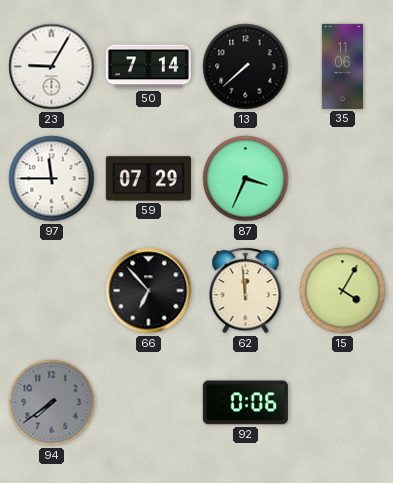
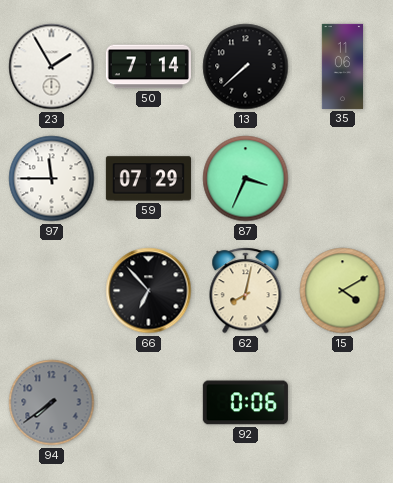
23: 9:05 -> 1:55
62: 11:59 -> 8:02
15: 4:05 -> 4:10
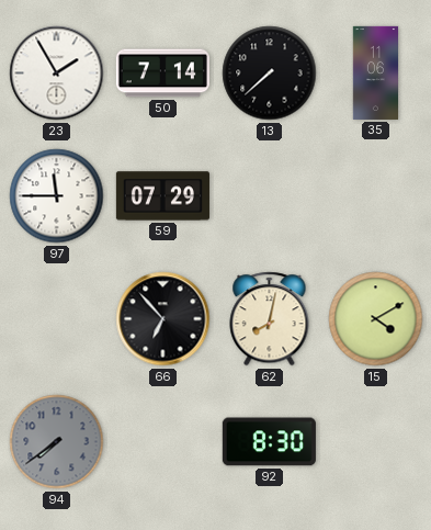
87: 3:34 -> none
92: 0:06 -> 8:30
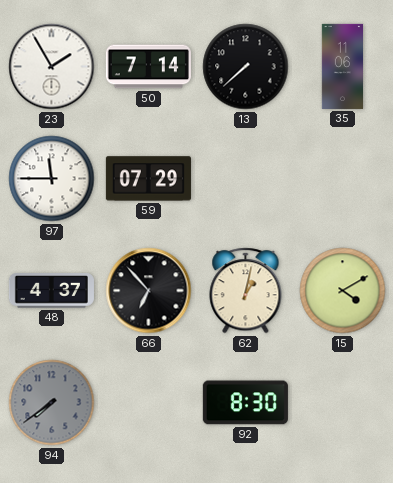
48: none -> 4:37
62: 8:02 -> 1:02
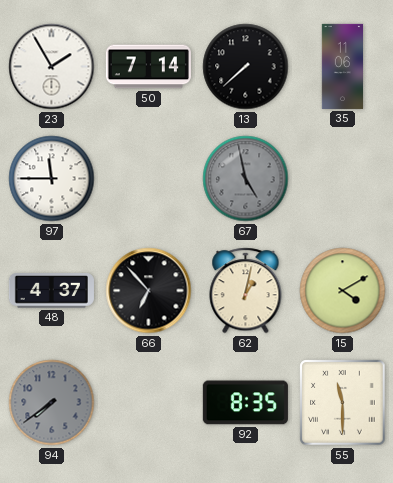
59: 07:29 -> none
67: none -> 4:58
92: 8:30 -> 8:35
55: none -> 11:30
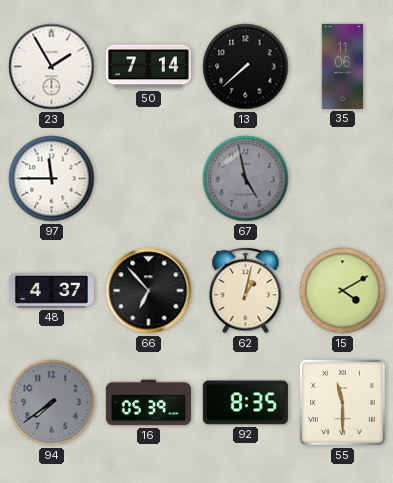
16: none -> 05:39
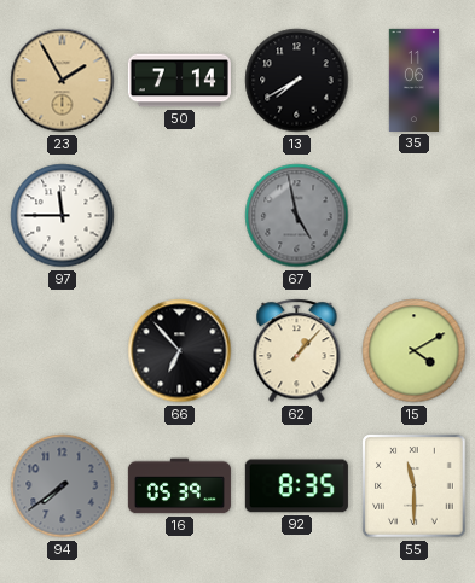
23 dial: white -> champagne
13: 7:38 -> 7:40
48: 4:37 -> none
62: 1:02 -> 1:07
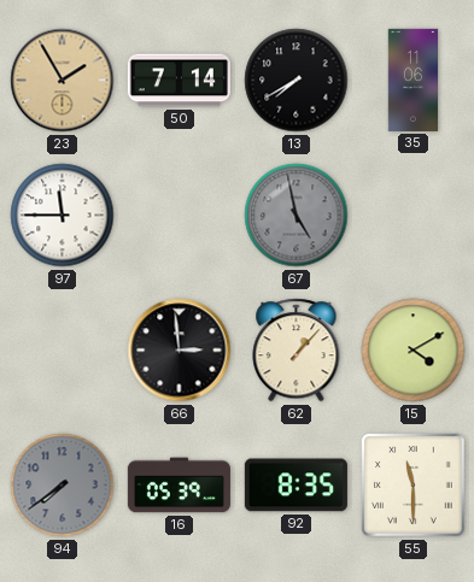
66: 6:53 -> 2:59
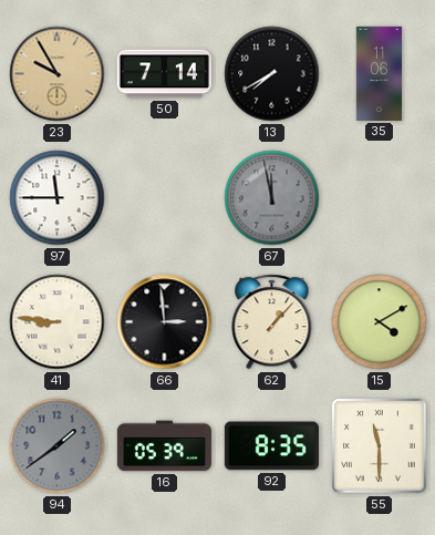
23: 1:55 -> 9:55
67: 4:58 -> 11:58
41: none -> 8:46
94: 7:39 -> 1:39
